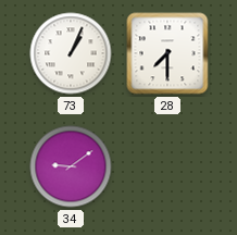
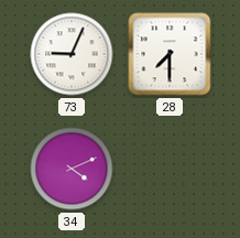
73: 1:04 -> 9:04
34: 9:09 -> 4:11
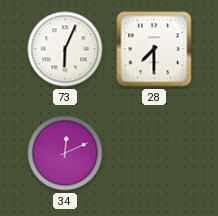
73: 9:04 -> 6:04
34: 4:11 -> 12:11
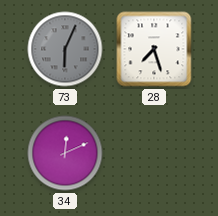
73 dial: white -> grey
28: 7:30 -> 7:27
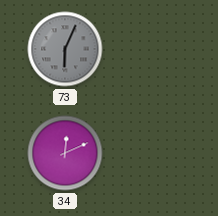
28: 7:27 -> none
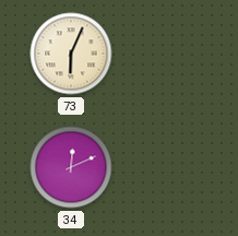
73 dial: grey -> cream
